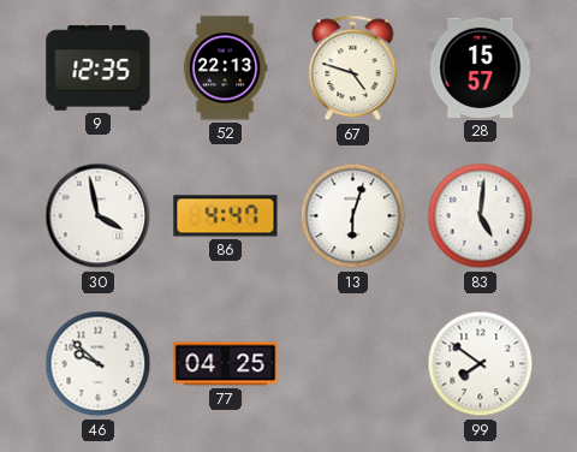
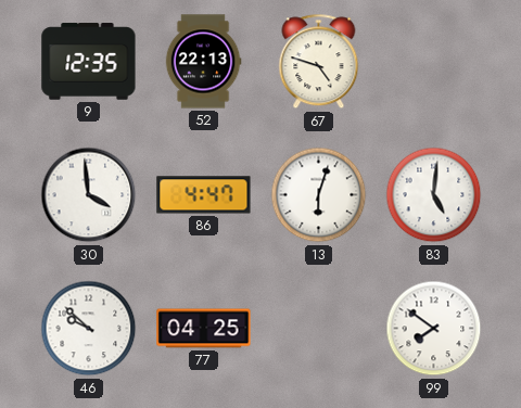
28: 15:57 -> none
30: 3:58 -> 3:59
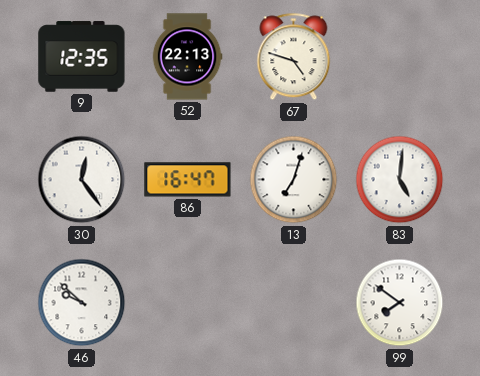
30: 3:59 -> 12:24
86: 4:47 -> 16:47
13: 6:03 -> 7:03
77: 04:25 -> none
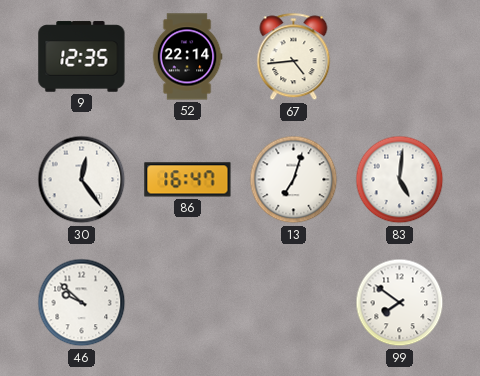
52: 22:13 -> 22:14
67: 4:48 -> 4:44
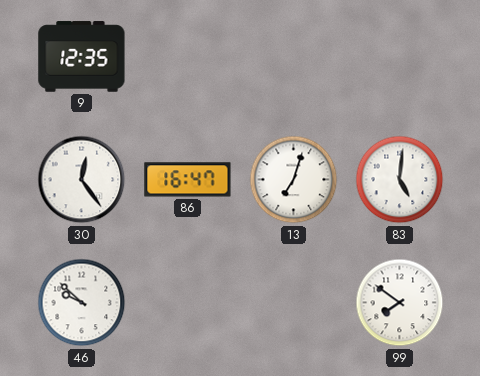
52: 22:14 -> none
67: 4:44 -> none
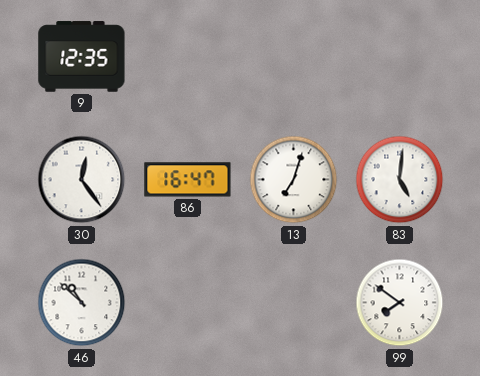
46: 9:52 -> 10:52
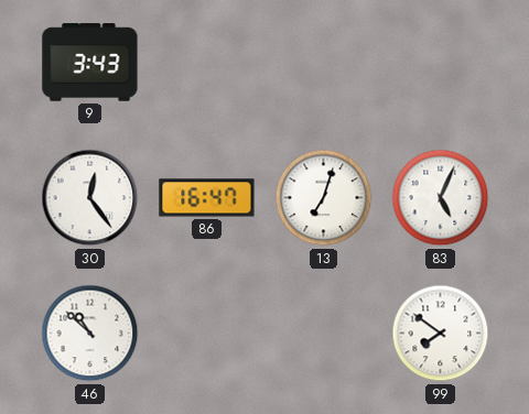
9: 12:35 -> 3:43
83: 5:01 -> 5:04
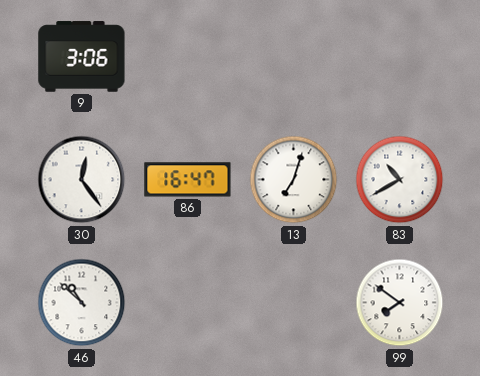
9: 3:43 -> 3:06
83: 5:04 -> 10:40
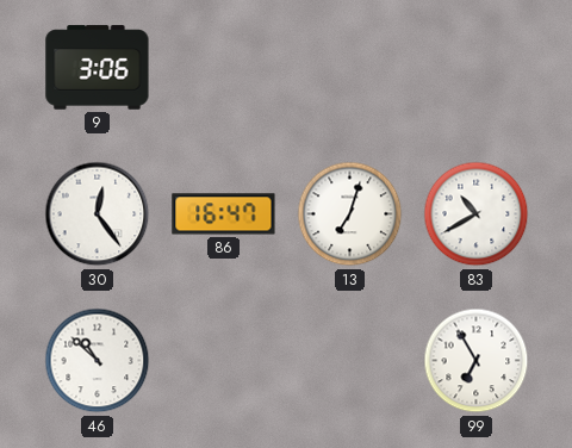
99: 7:51 -> 6:55
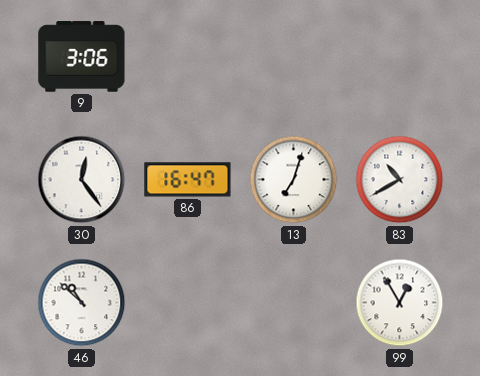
99: 6:55 -> 12:55
